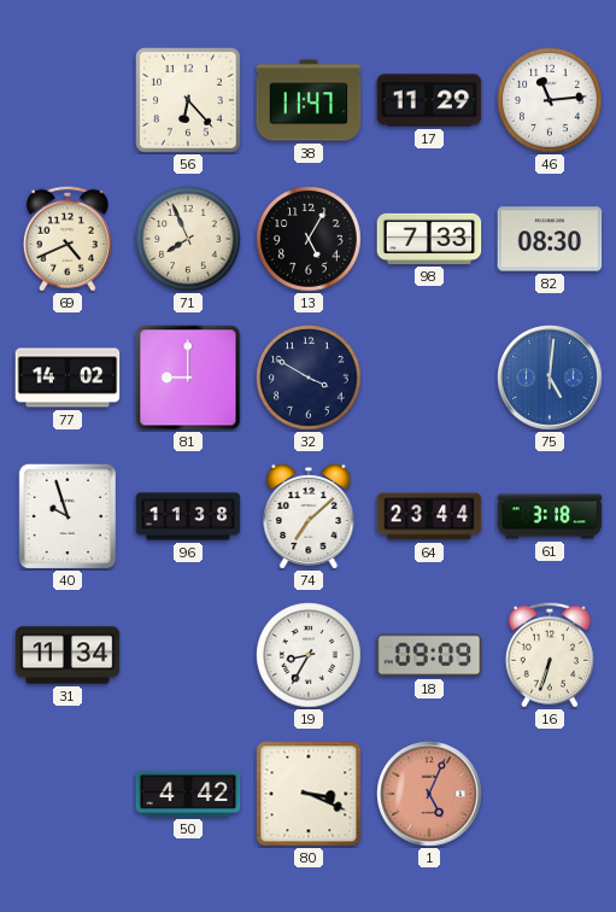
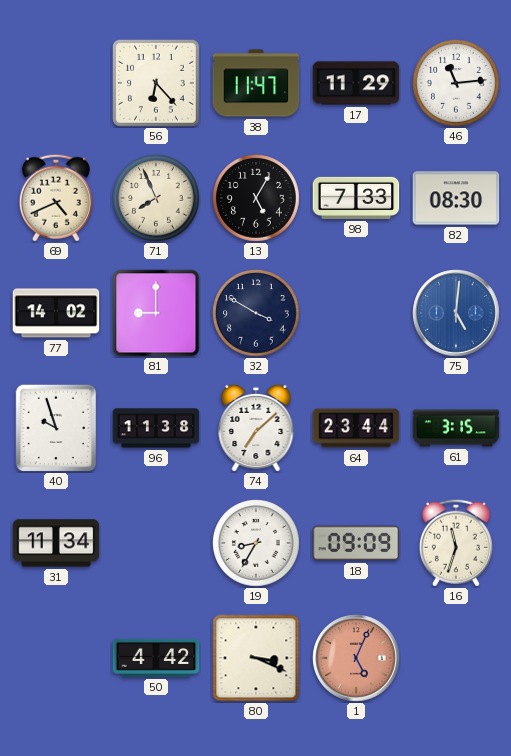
61: 3:18 -> 3:15
16: 6:33 -> 11:33
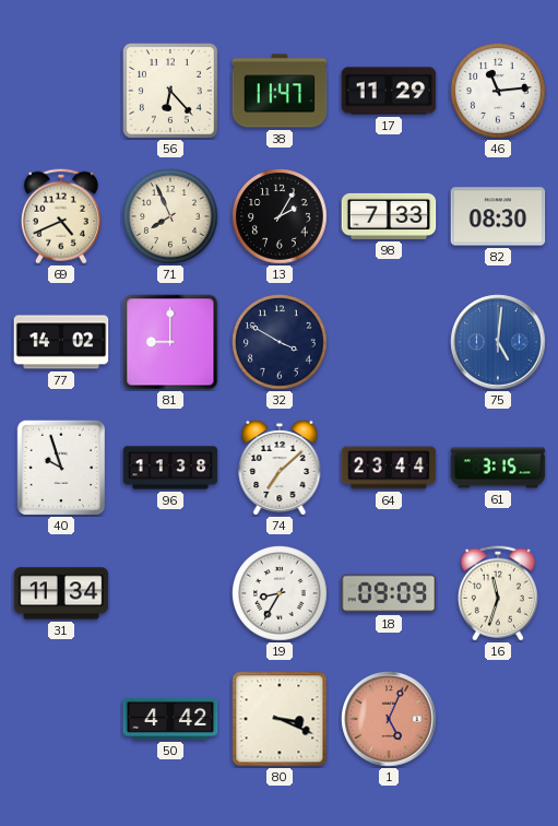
13: 5:05 -> 2:05
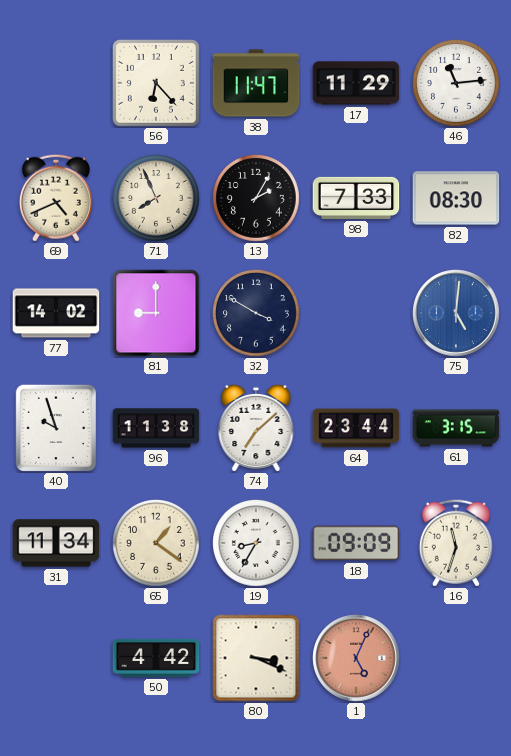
65: none -> 1:21
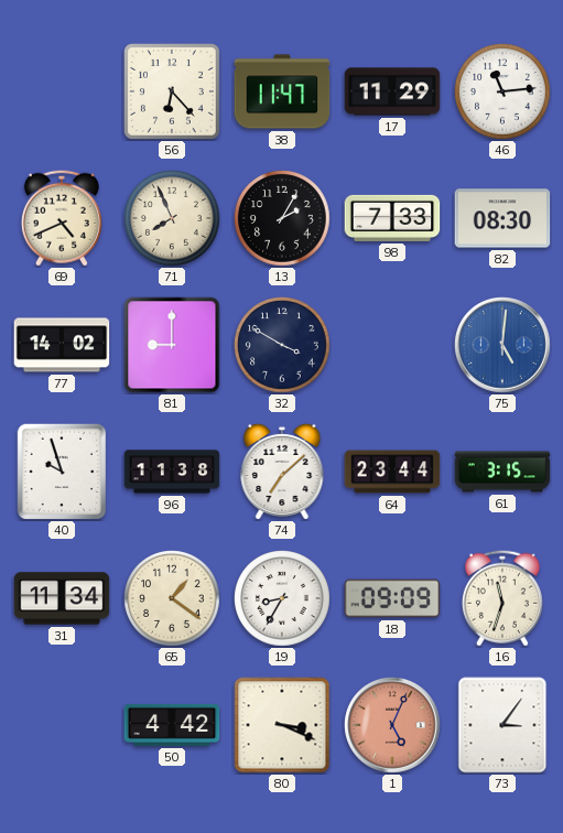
73: none -> 3:06
